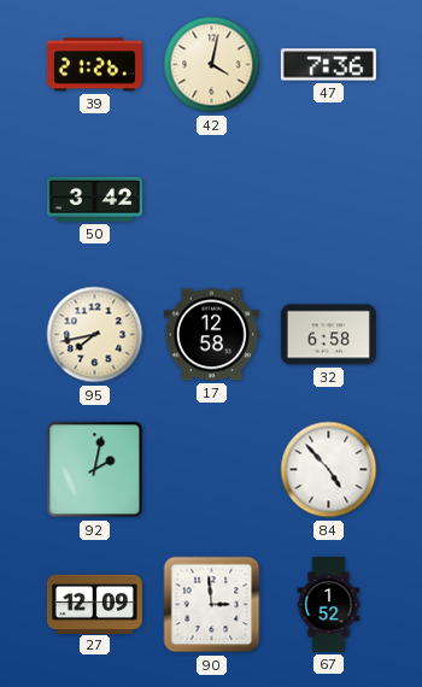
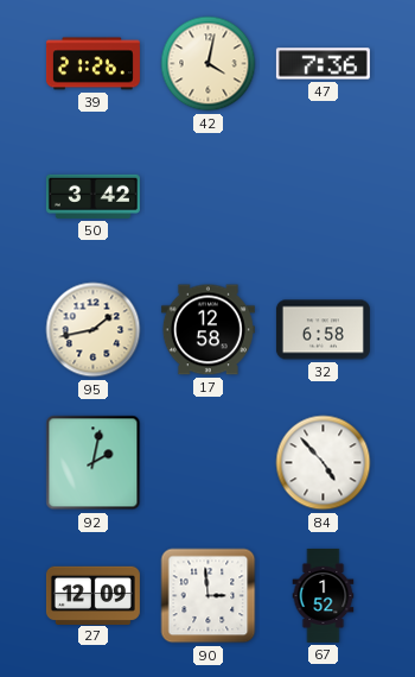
95: 7:43 -> 1:43
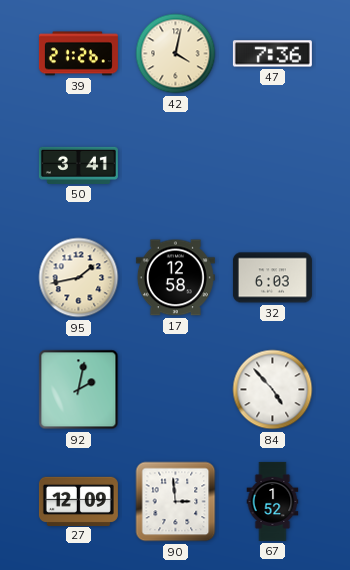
50: 3:42 -> 3:41
32: 6:58 -> 6:03
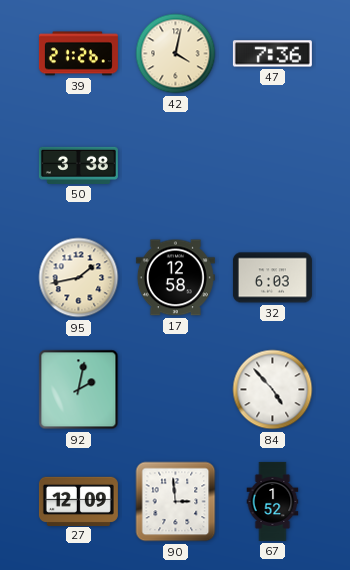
50: 3:41 -> 3:38
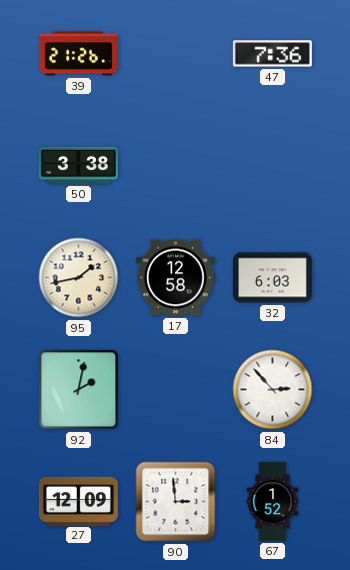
42: 4:02 -> none
84: 4:53 -> 2:53
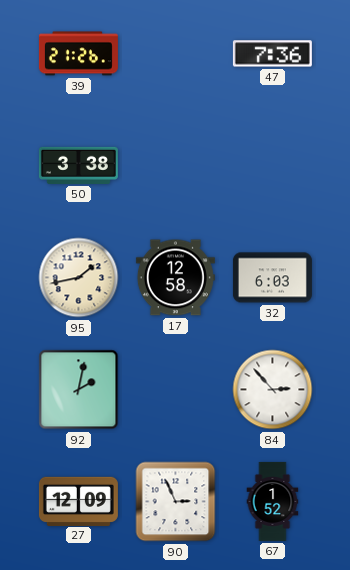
90: 2:59 -> 2:56
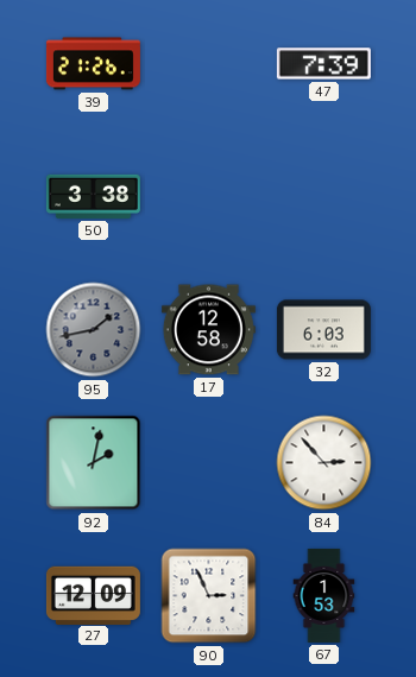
47: 7:36 -> 7:39
95 dial: cream -> grey
67: 1:52 -> 1:53
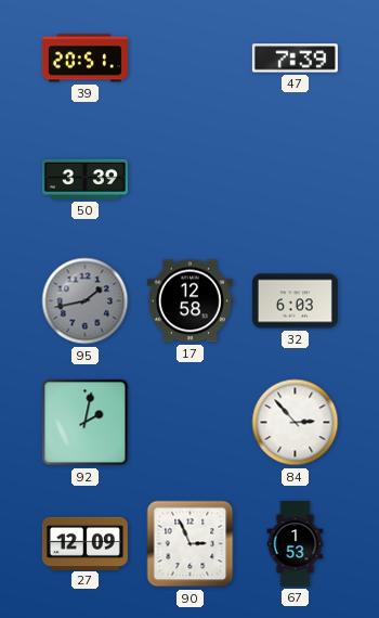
39: 21:26 -> 20:51
50: 3:38 -> 3:39
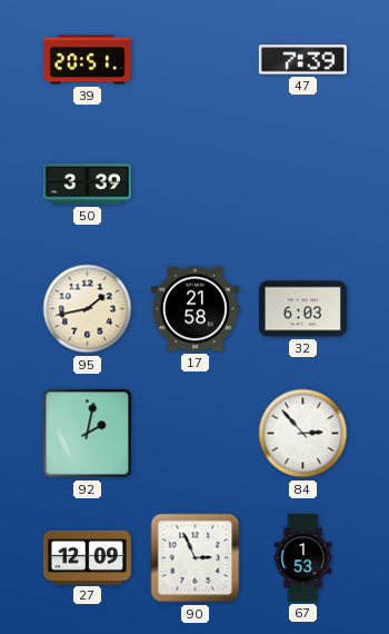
95 dial: grey -> cream
17: 12:58 -> 21:58
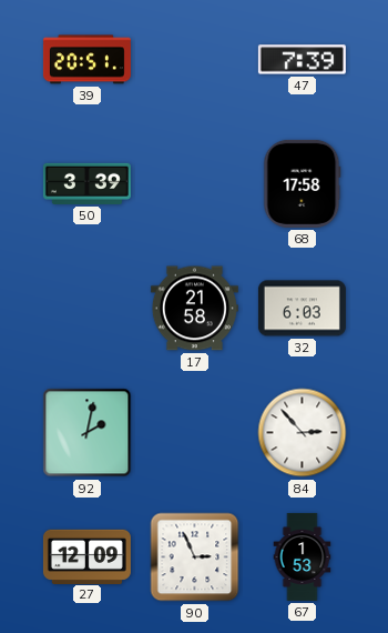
68: none -> 17:58
95: 1:43 -> none
